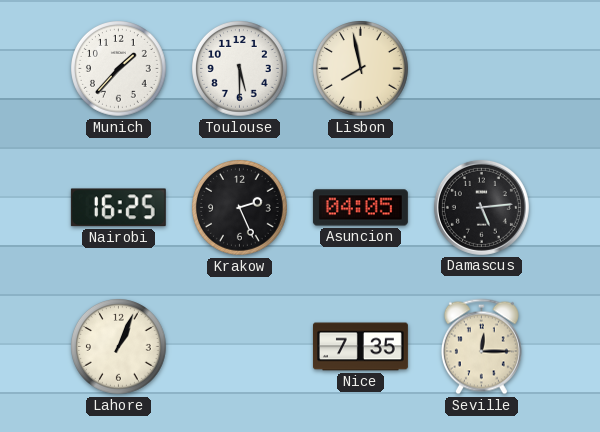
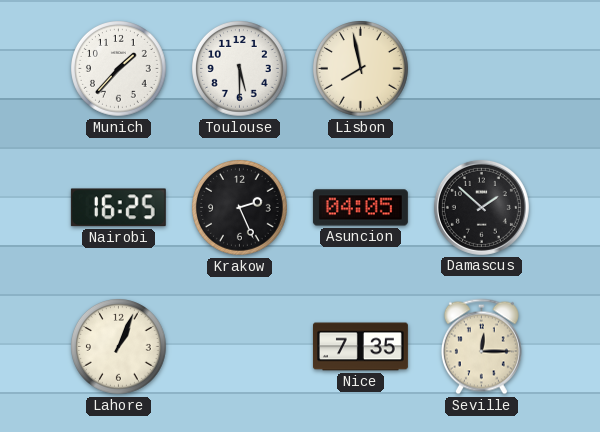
Damascus: 5:14 -> 1:52
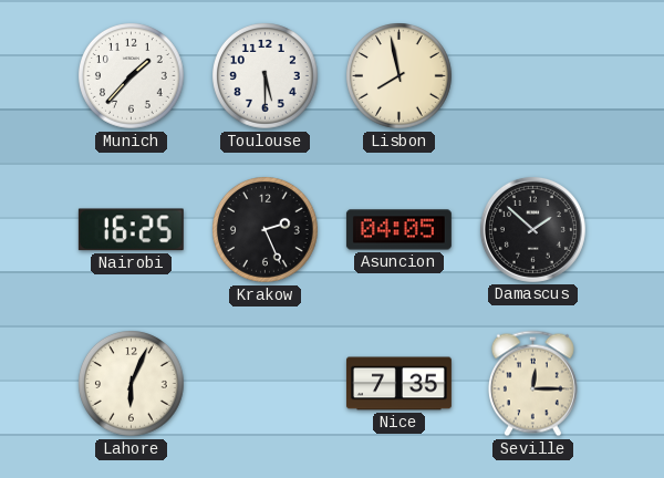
Lahore: 1:04 -> 6:04
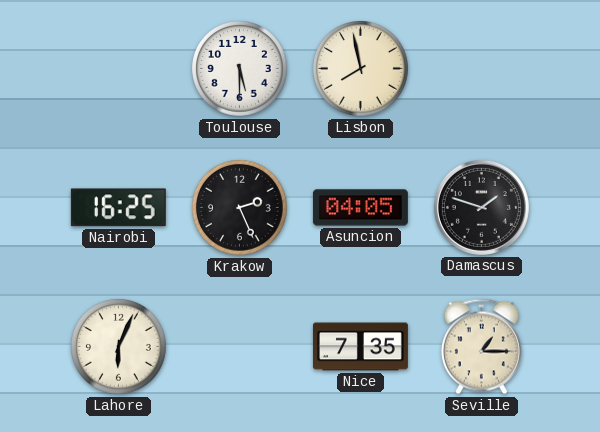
Munich: 1:37 -> none
Damascus: 1:52 -> 1:48
Seville: 12:15 -> 1:15
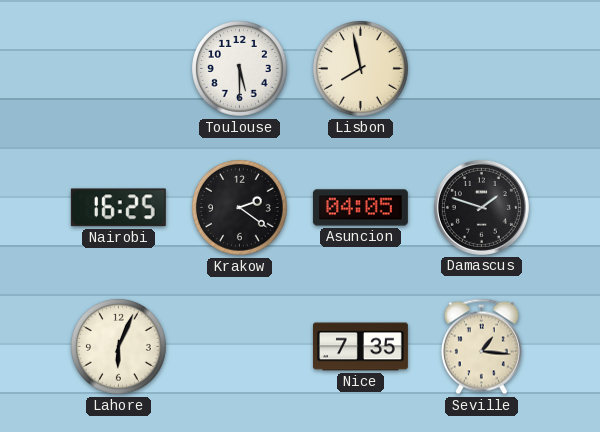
Krakow: 2:26 -> 2:21
Seville: 1:15 -> 1:16
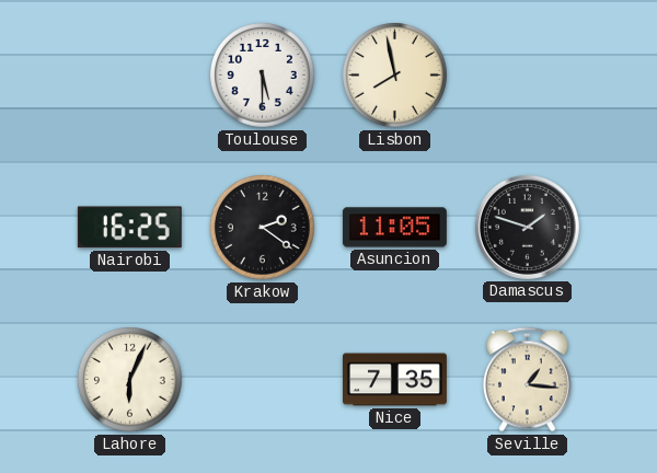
Asuncion: 04:05 -> 11:05
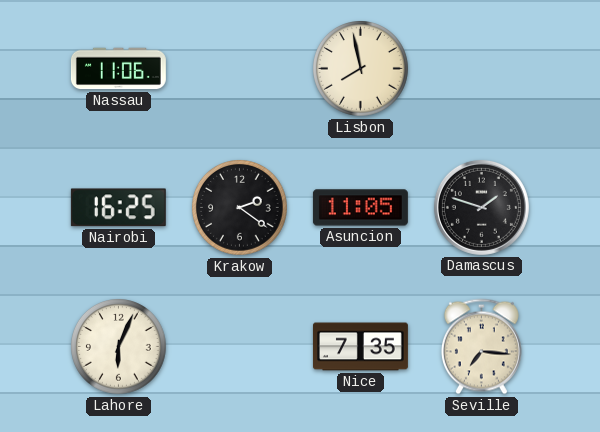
Nassau: none -> 11:06
Toulouse: 5:30 -> none
Seville: 1:16 -> 7:16
